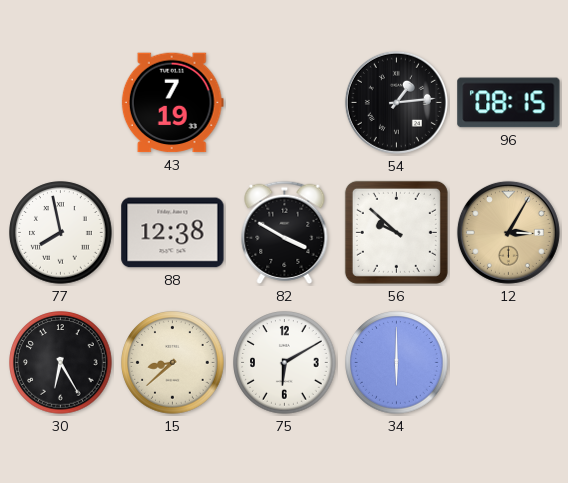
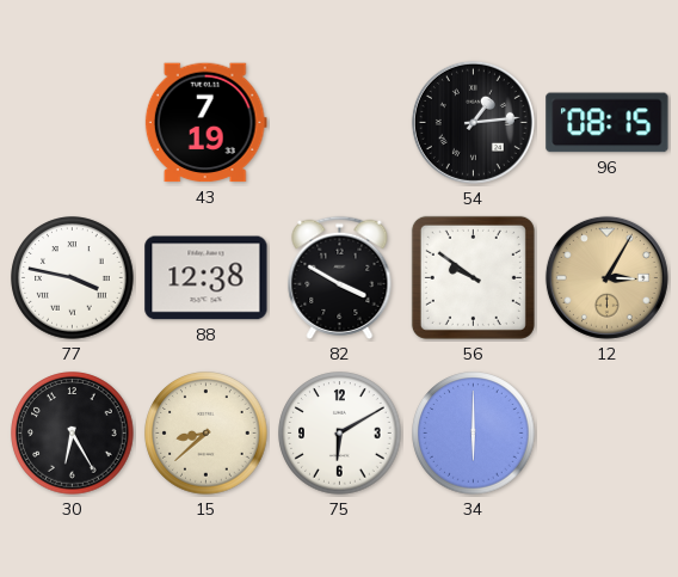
77: 7:58 -> 3:47
56: 9:52 -> 9:51
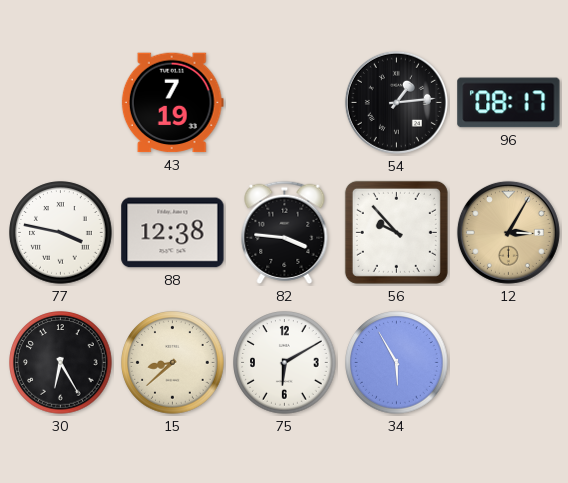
96: 08:15 -> 08:17
82: 3:50 -> 3:46
56: 9:51 -> 9:53
34: 6:00 -> 5:55
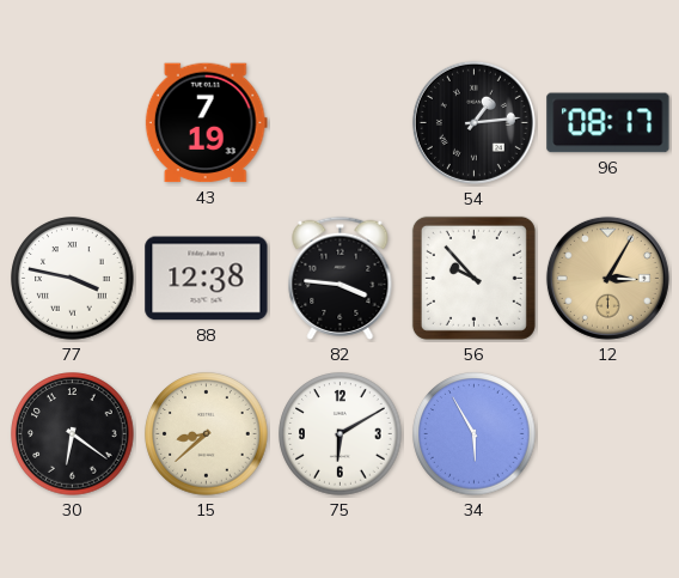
30: 6:25 -> 6:21
